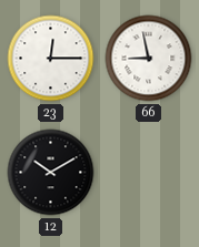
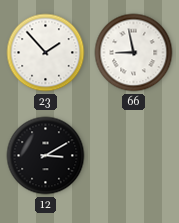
23: 12:15 -> 1:53
12: 10:10 -> 3:10
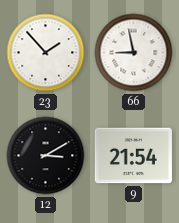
9: none -> 21:54
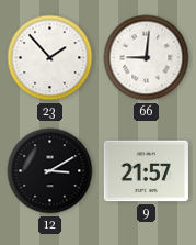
66: 8:58 -> 9:01
9: 21:54 -> 21:57
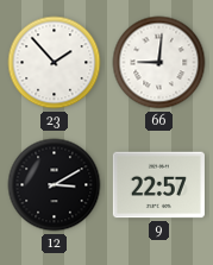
9: 21:57 -> 22:57
